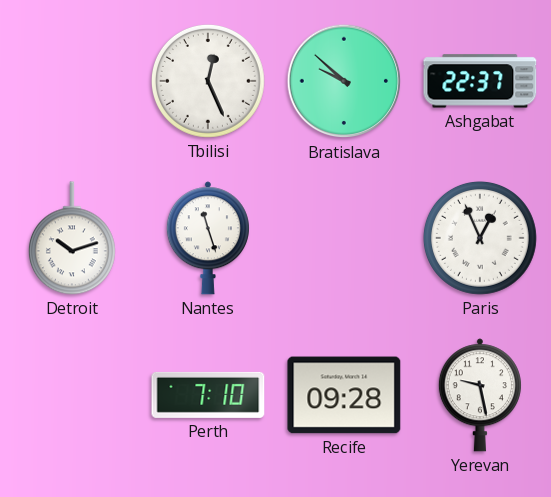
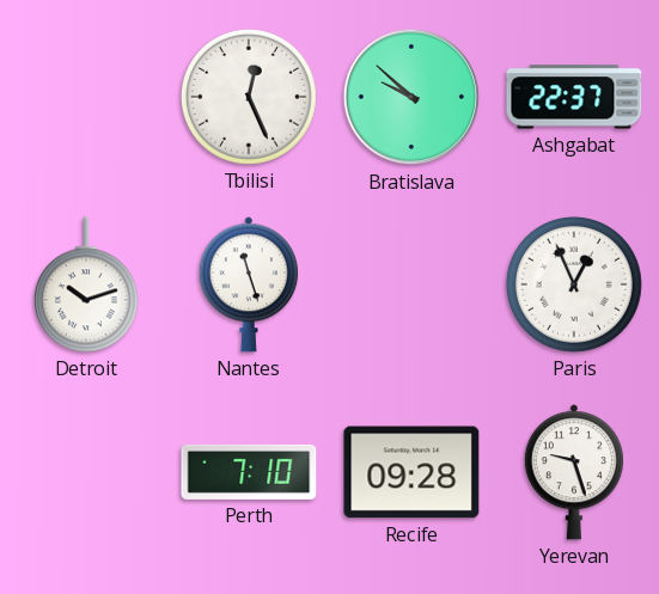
Yerevan: 9:28 -> 9:27
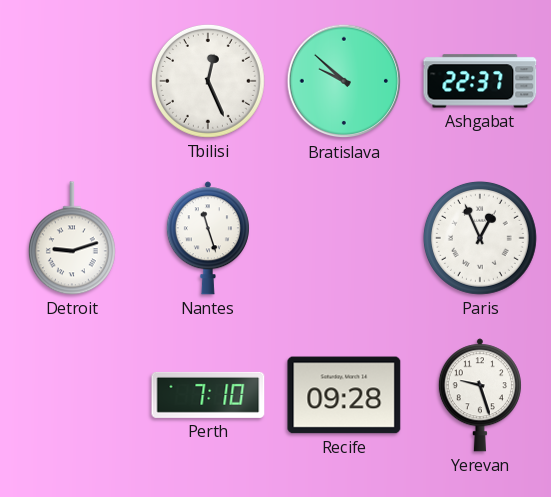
Detroit: 10:12 -> 9:12
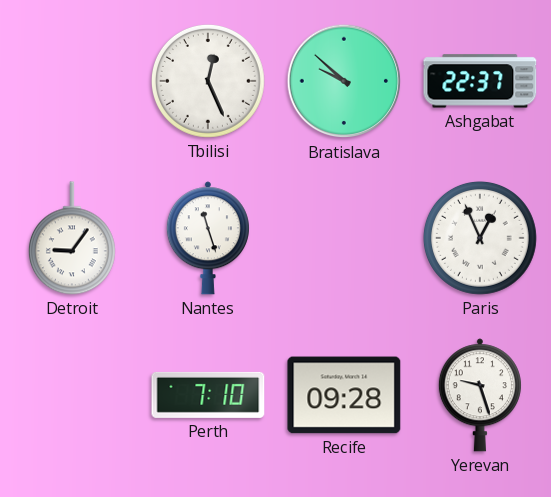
Detroit: 9:12 -> 9:06
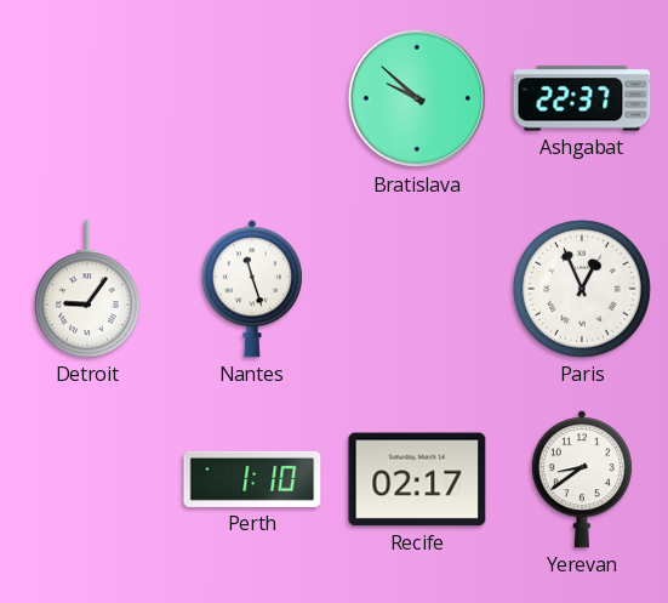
Tbilisi: 12:26 -> none
Perth: 7:10 -> 1:10
Recife: 09:28 -> 02:17
Yerevan: 9:27 -> 8:39
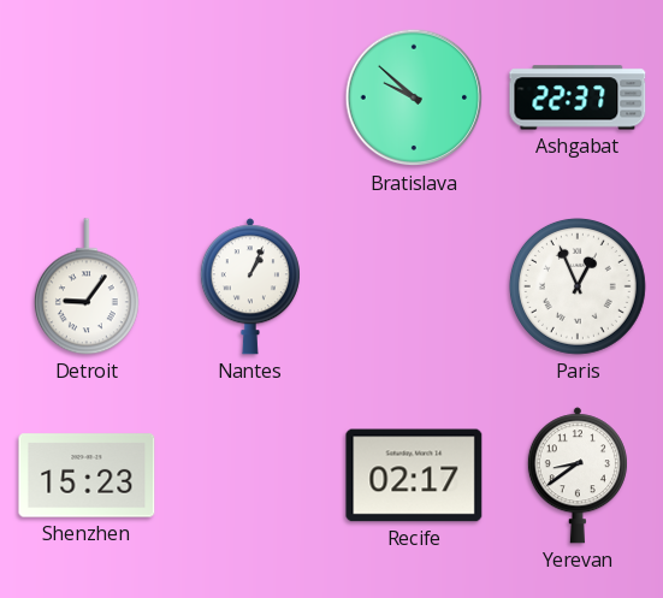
Nantes: 11:27 -> 1:04
Shenzhen: none -> 15:23
Perth: 1:10 -> none
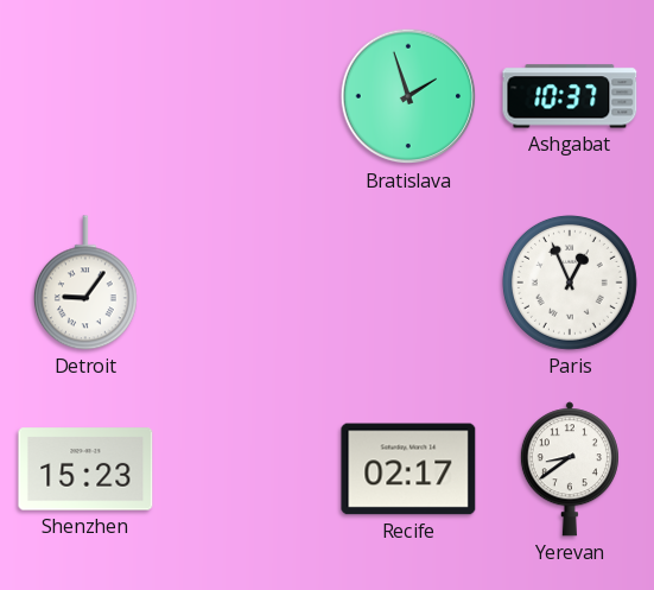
Bratislava: 9:52 -> 1:57
Ashgabat: 22:37 -> 10:37
Nantes: 1:04 -> none
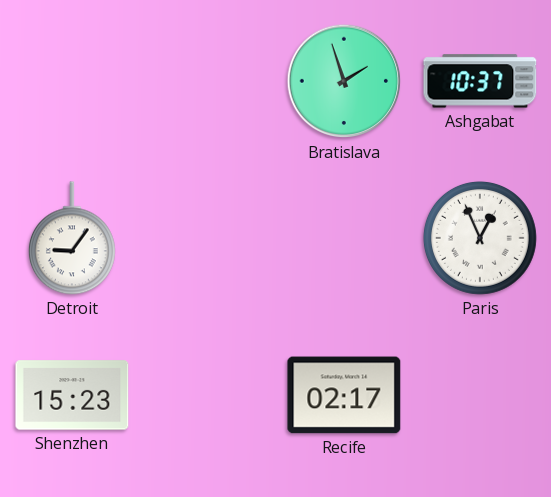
Yerevan: 8:39 -> none
